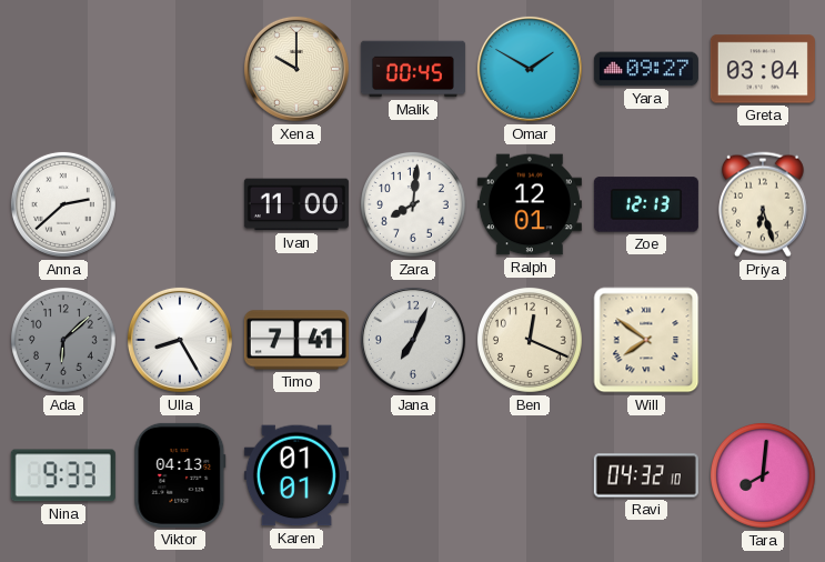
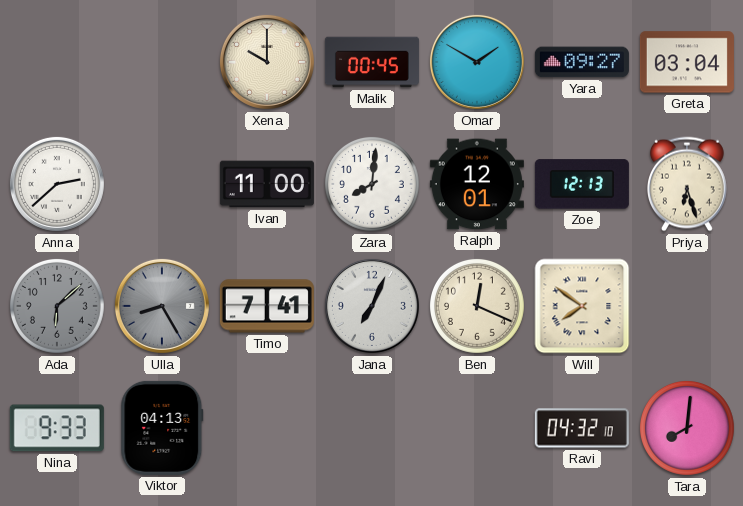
Ulla dial: white -> grey
Karen: 01:01 -> none
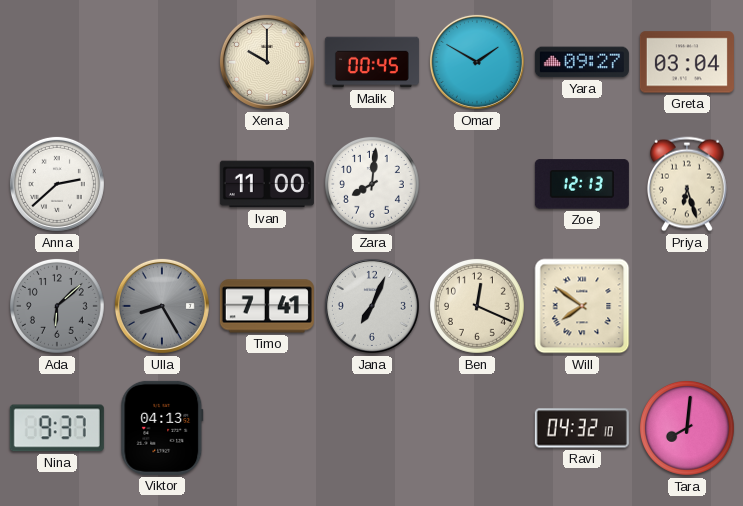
Ralph: 12:01 -> none
Nina: 9:33 -> 9:37
